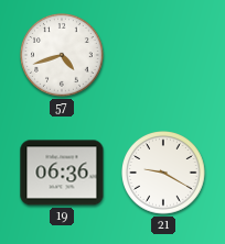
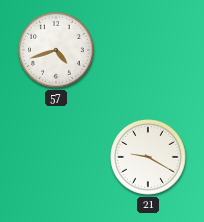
19: 06:36 -> none
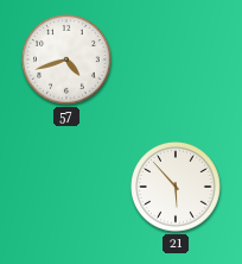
21: 9:20 -> 5:53
